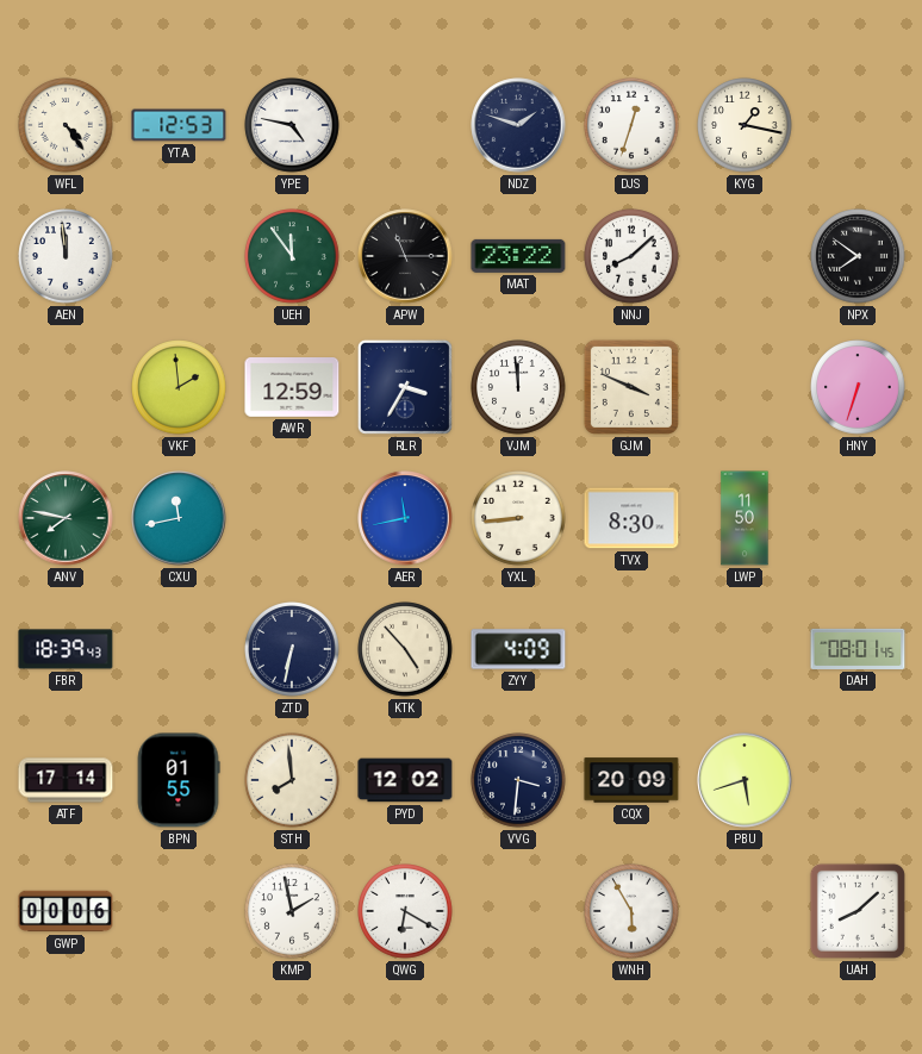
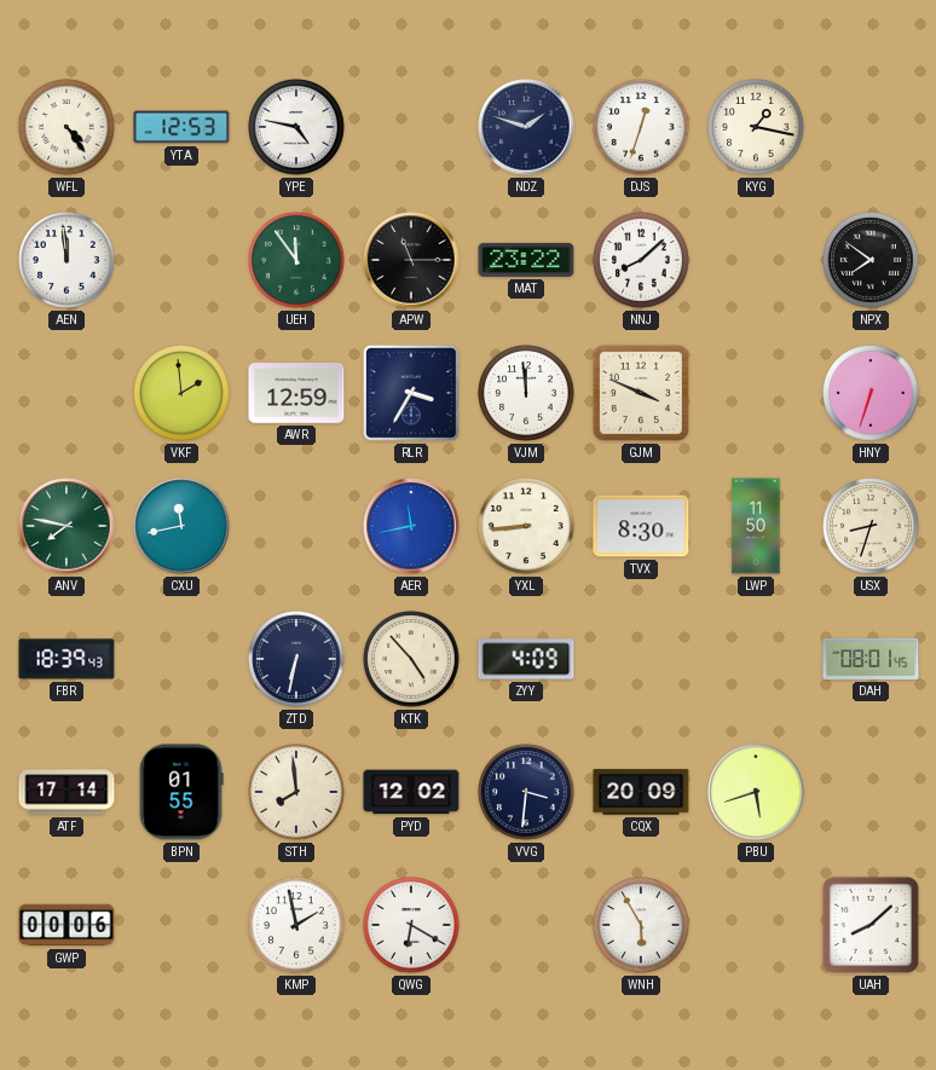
USX: none -> 8:33
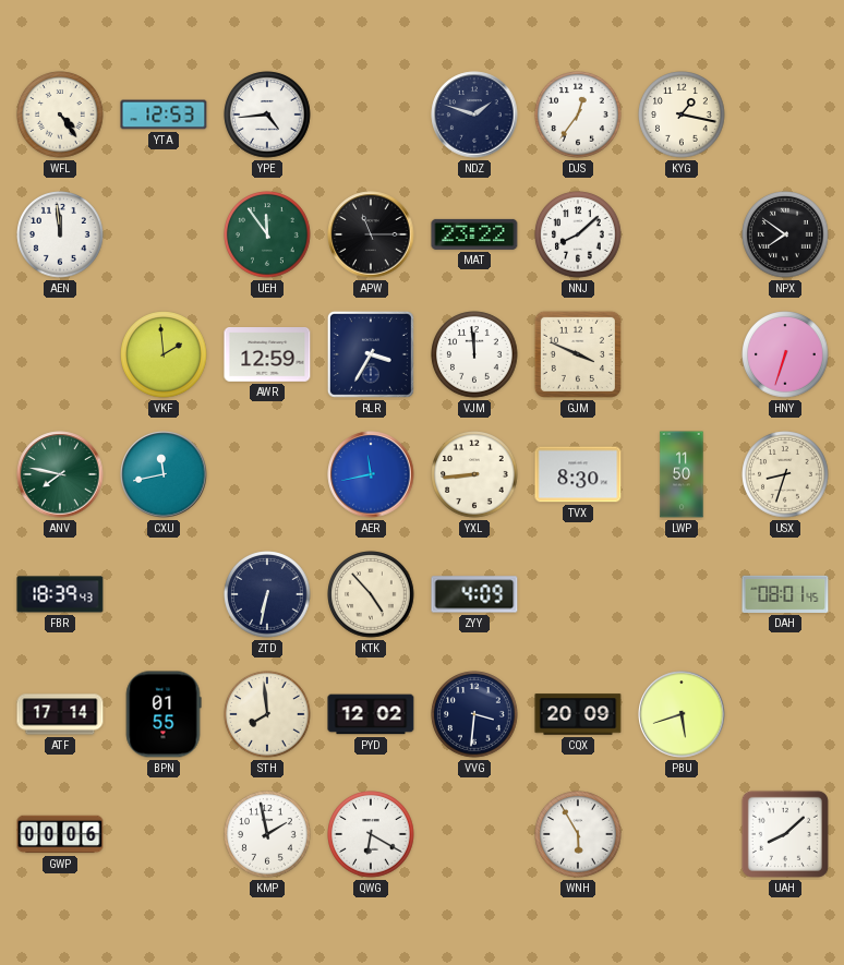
YPE: 4:47 -> 4:44
DJS: 12:33 -> 12:36
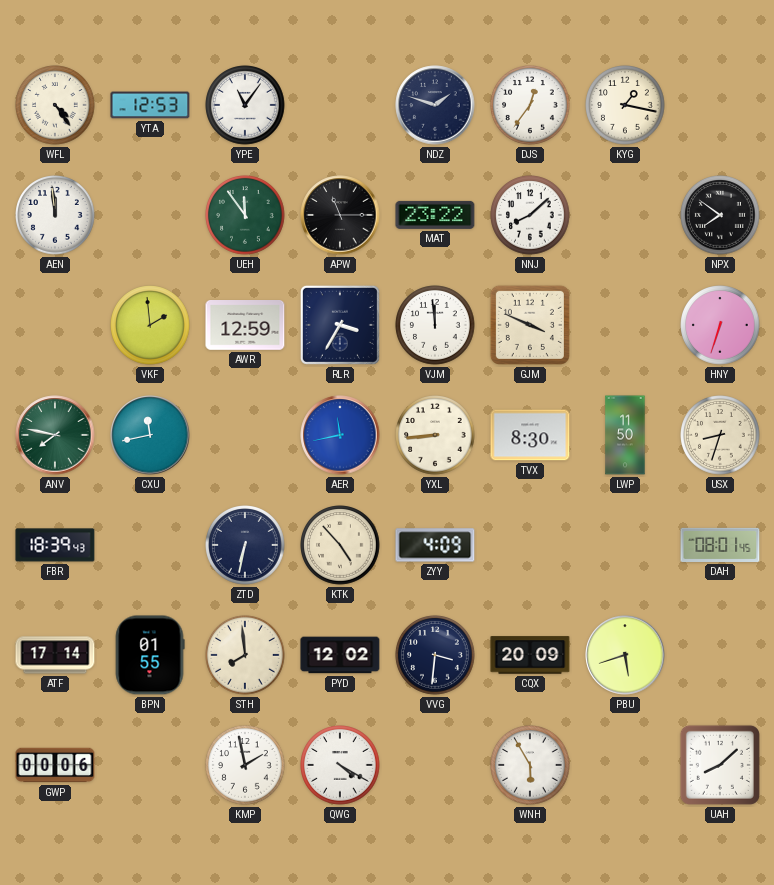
YPE: 4:44 -> 11:06
QWG: 6:20 -> 4:20
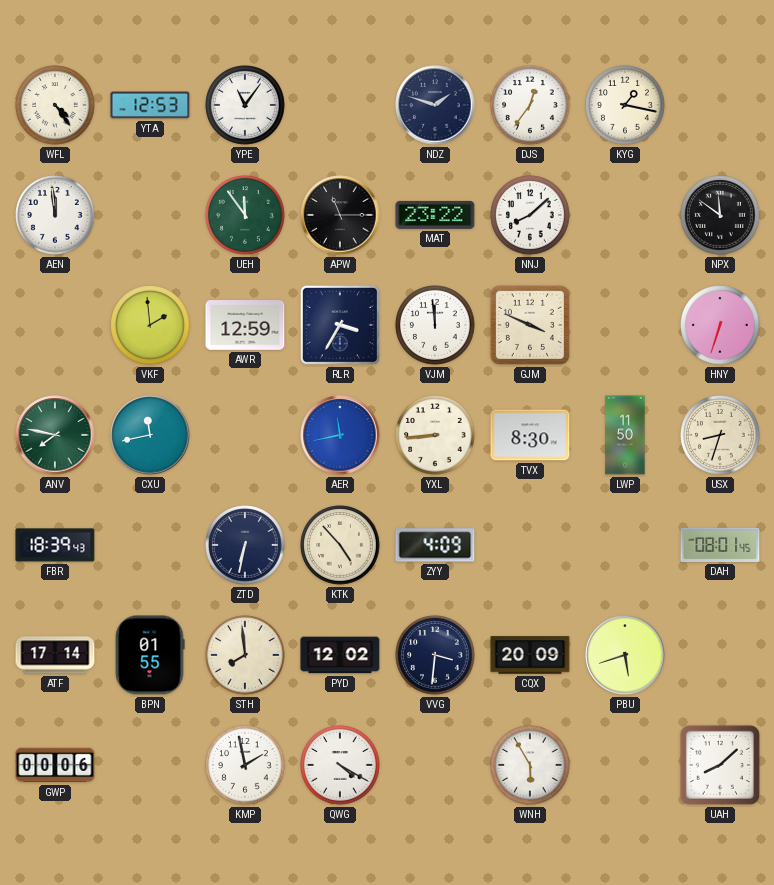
NPX: 7:51 -> 11:51
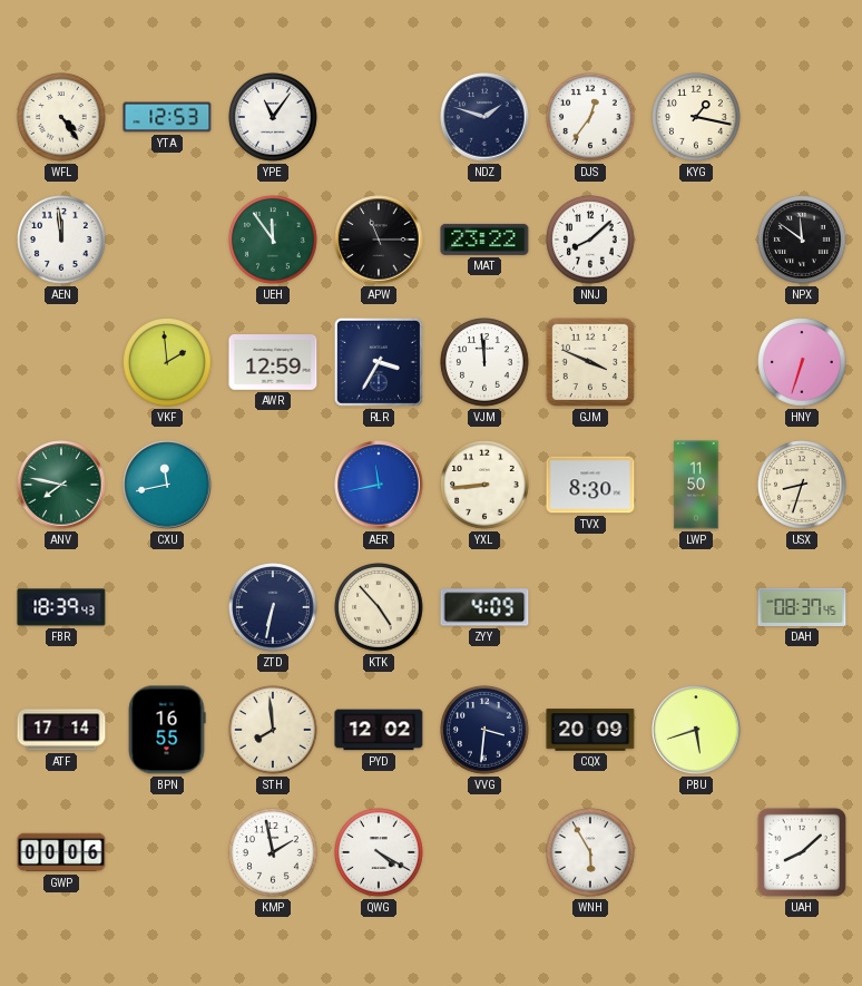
DAH: 08:01 -> 08:37
BPN: 01:55 -> 16:55
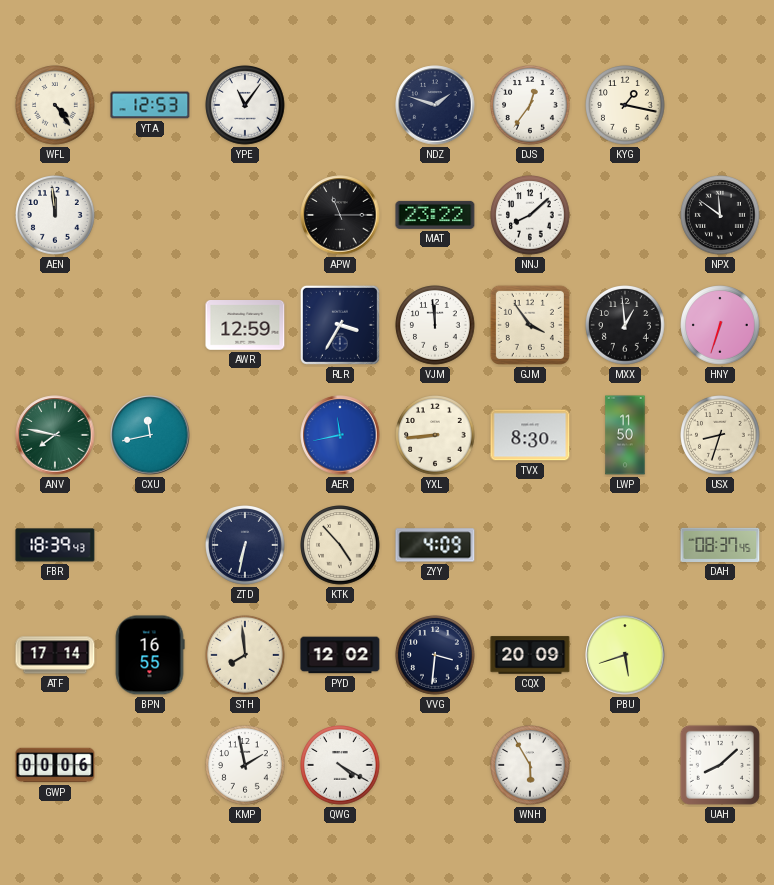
UEH: 11:54 -> none
VKF: 1:59 -> none
GJM: 3:49 -> 3:54
MXX: none -> 12:59
